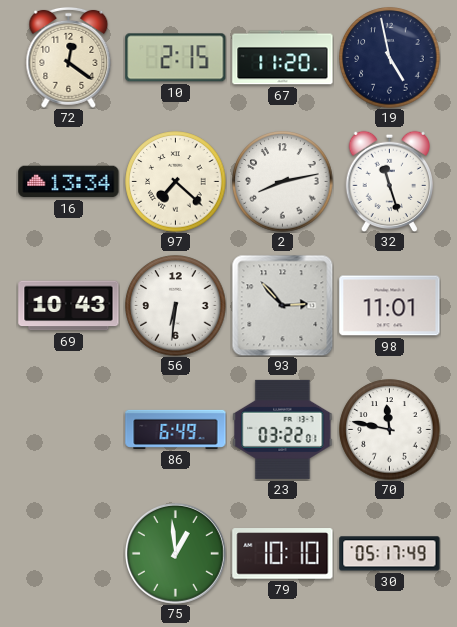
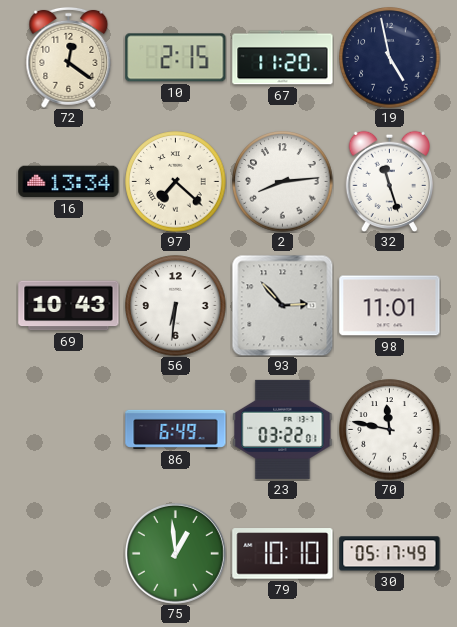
2: 8:13 -> 8:14
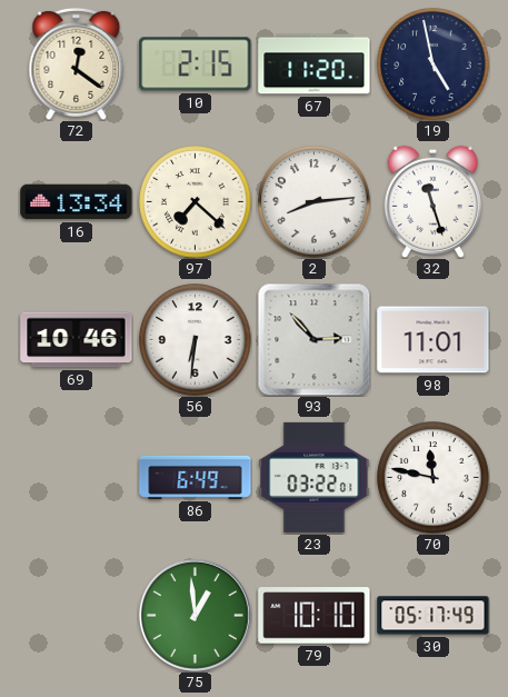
69: 10:43 -> 10:46
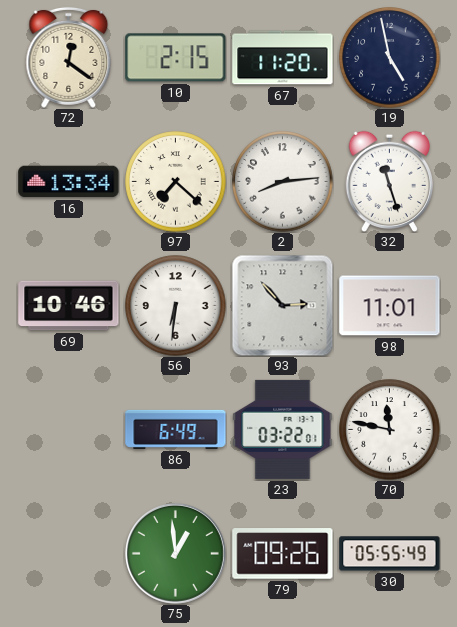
79: 10:10 -> 09:26
30: 05:17 -> 05:55
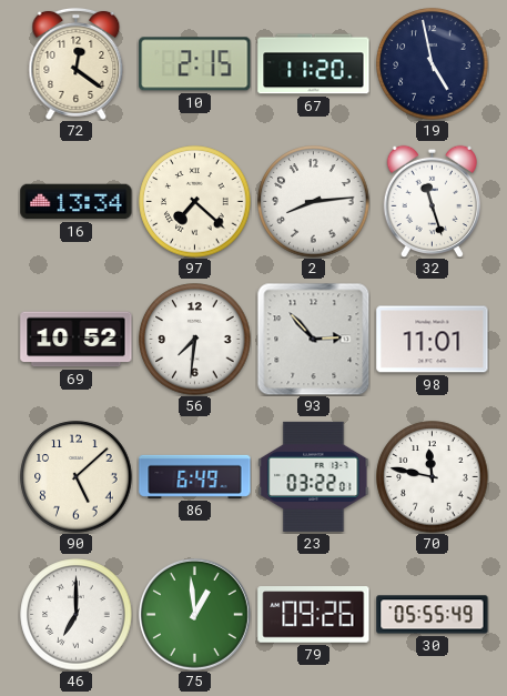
69: 10:46 -> 10:52
56: 6:31 -> 7:31
90: none -> 5:08
46: none -> 7:00
